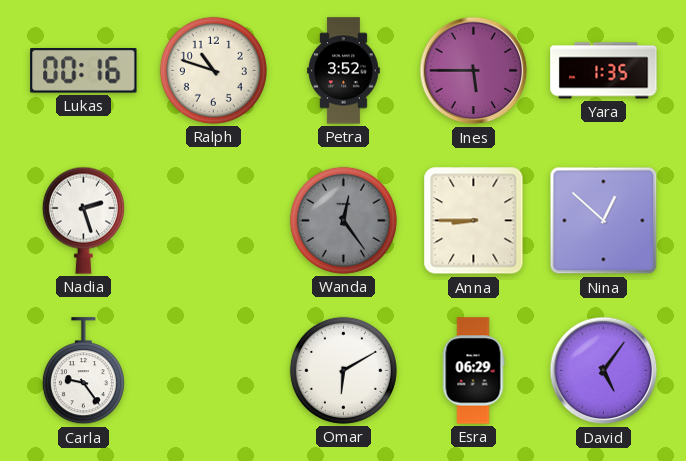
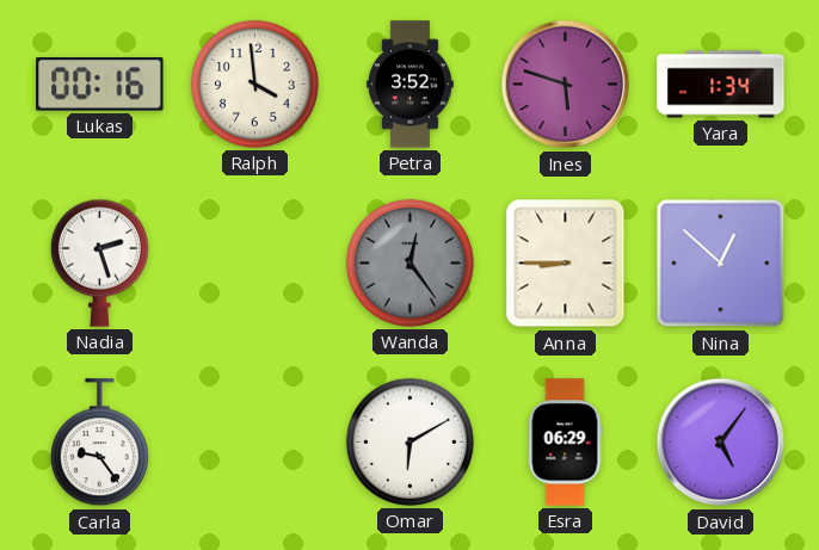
Ralph: 10:48 -> 3:59
Ines: 5:45 -> 5:48
Yara: 1:35 -> 1:34
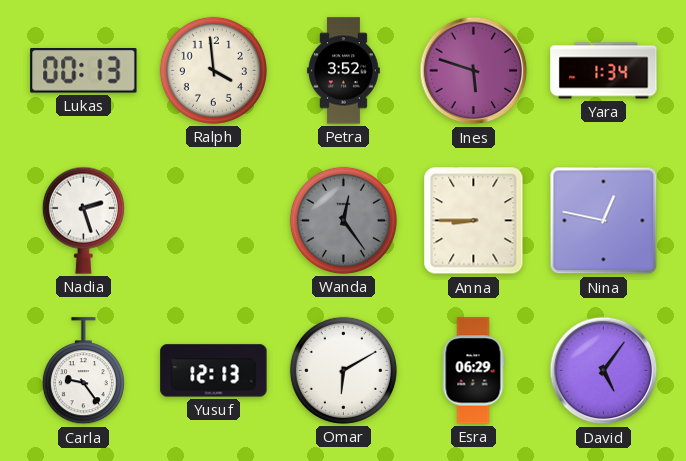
Lukas: 00:16 -> 00:13
Nina: 12:52 -> 12:47
Yusuf: none -> 12:13
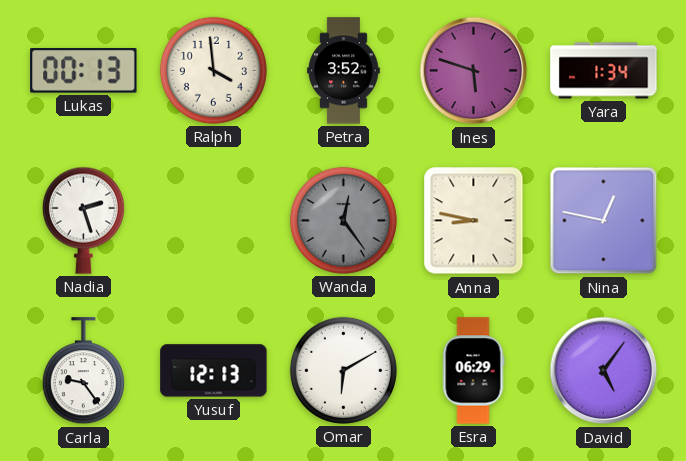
Anna: 8:45 -> 8:47
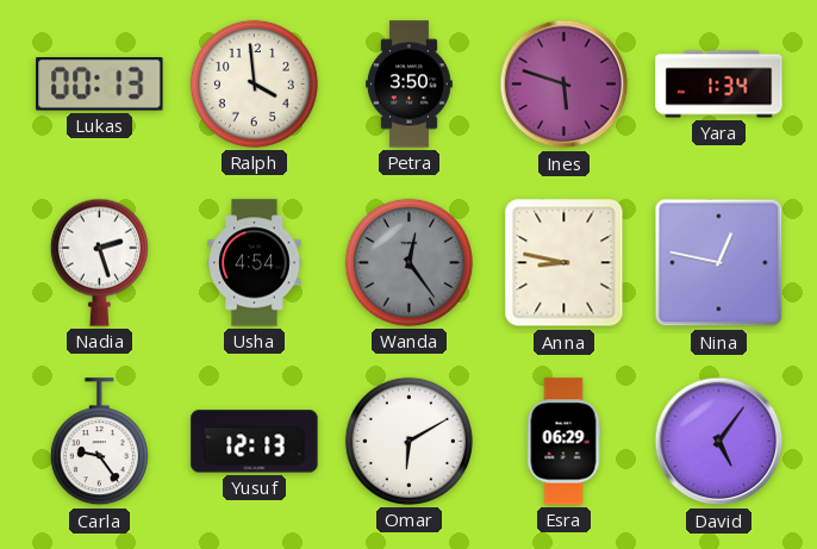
Petra: 3:52 -> 3:50
Usha: none -> 4:54
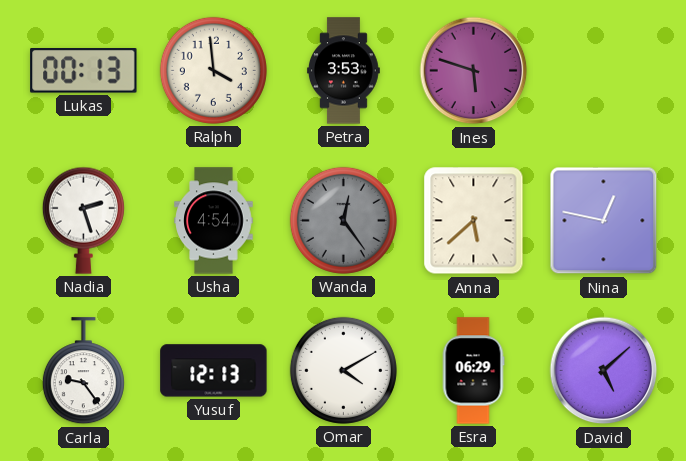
Petra: 3:50 -> 3:53
Yara: 1:34 -> none
Anna: 8:47 -> 5:38
Omar: 6:10 -> 4:10
David: 5:06 -> 5:08
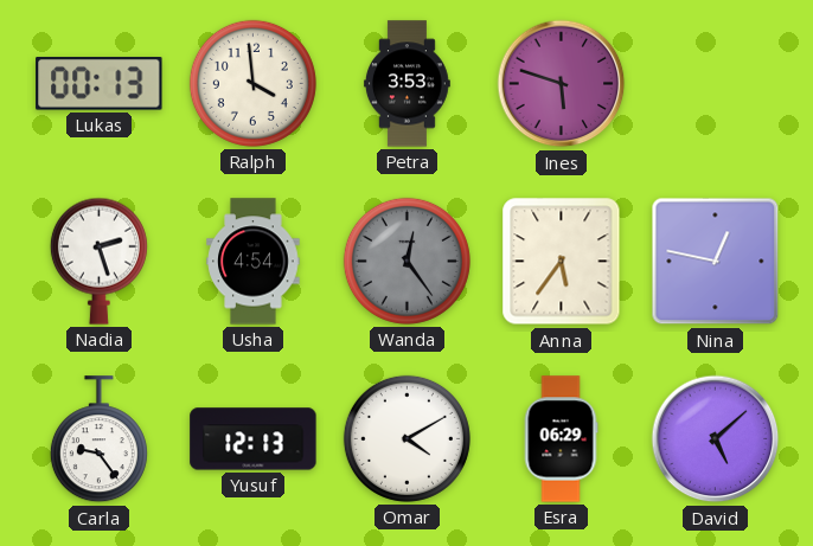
Anna: 5:38 -> 5:36
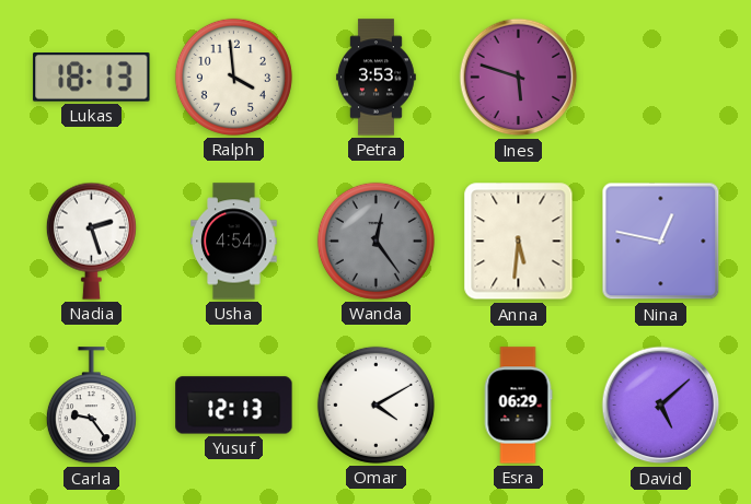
Lukas: 00:13 -> 18:13
Anna: 5:36 -> 5:31
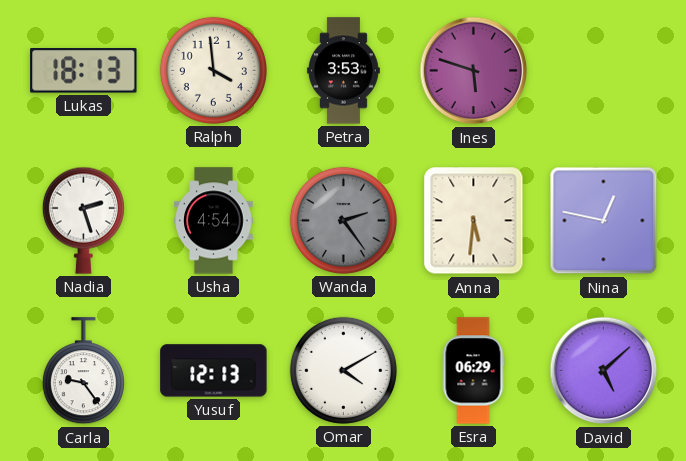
Wanda: 12:24 -> 2:24
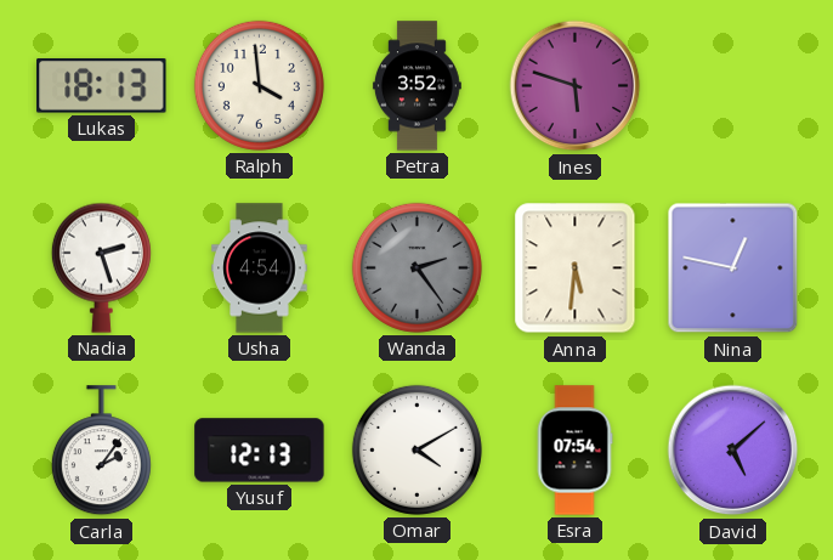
Petra: 3:53 -> 3:52
Carla: 9:24 -> 2:06
Esra: 06:29 -> 07:54
